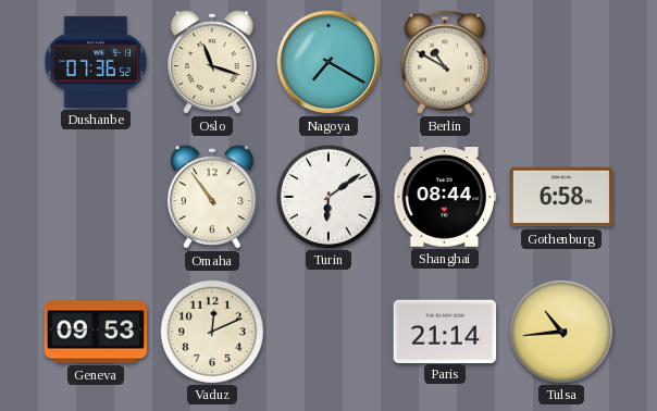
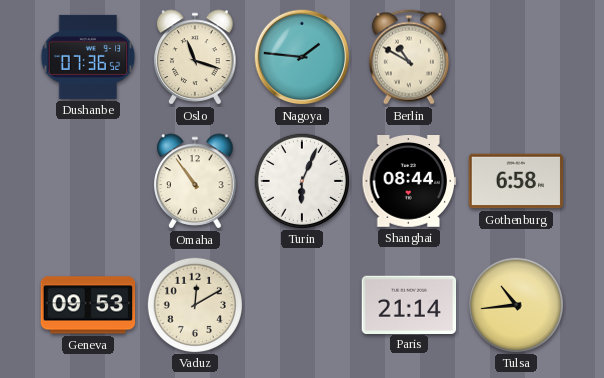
Nagoya: 7:20 -> 1:46
Turin: 6:09 -> 6:04
Vaduz: 12:11 -> 12:10
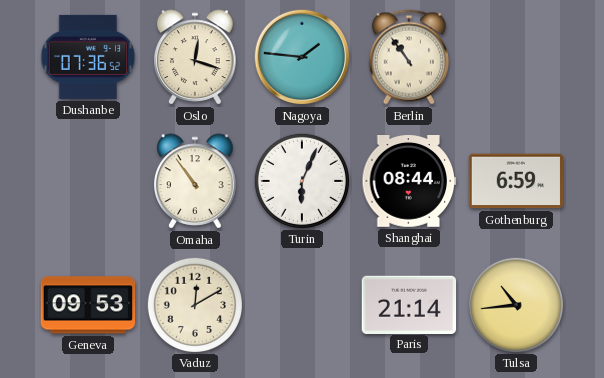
Oslo: 11:18 -> 12:18
Berlin: 10:50 -> 10:54
Gothenburg: 6:58 -> 6:59
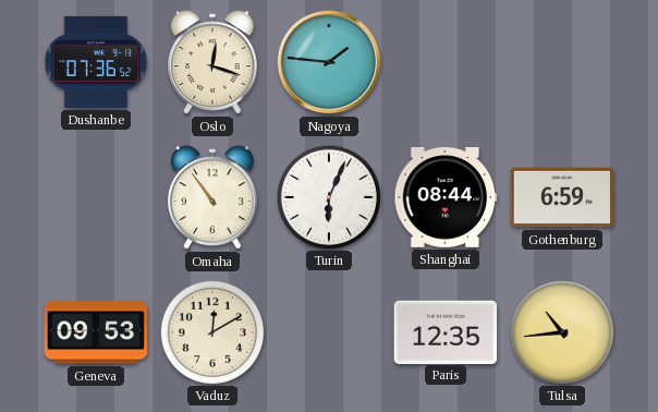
Berlin: 10:54 -> none
Paris: 21:14 -> 12:35
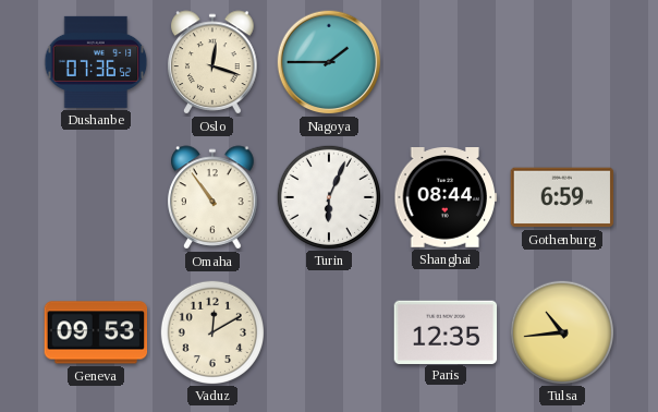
Nagoya: 1:46 -> 1:45
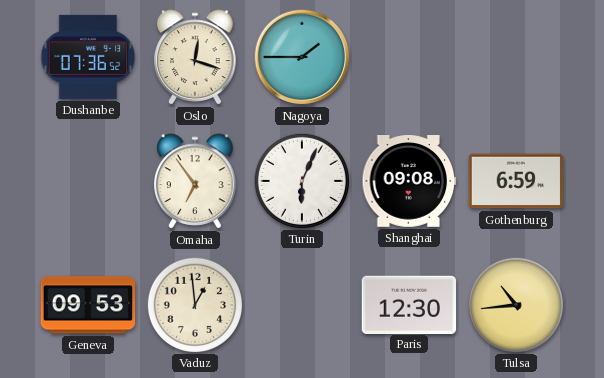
Omaha: 10:54 -> 6:54
Shanghai: 08:44 -> 09:08
Vaduz: 12:10 -> 12:59
Paris: 12:35 -> 12:30
